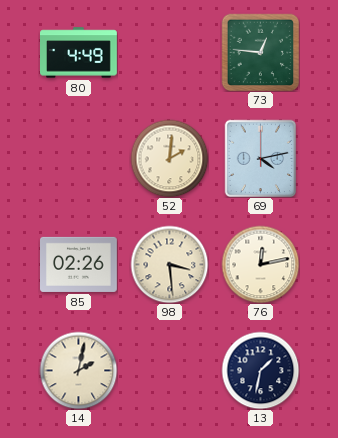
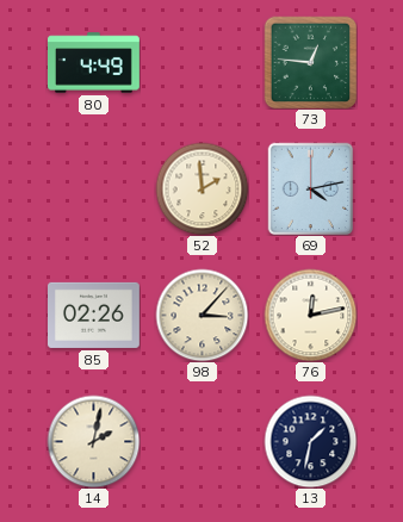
52: 2:01 -> 1:59
98: 3:29 -> 3:07
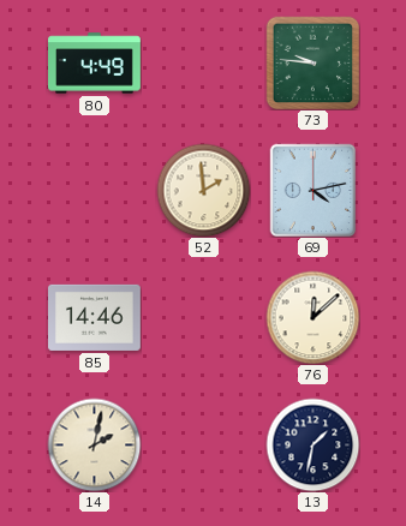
73: 12:46 -> 9:46
85: 02:26 -> 14:46
98: 3:07 -> none
76: 12:13 -> 12:08
